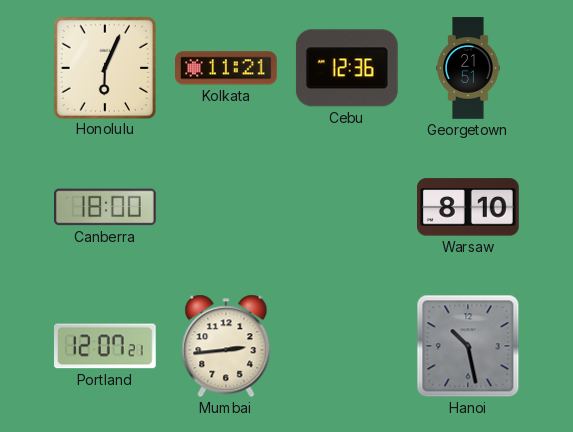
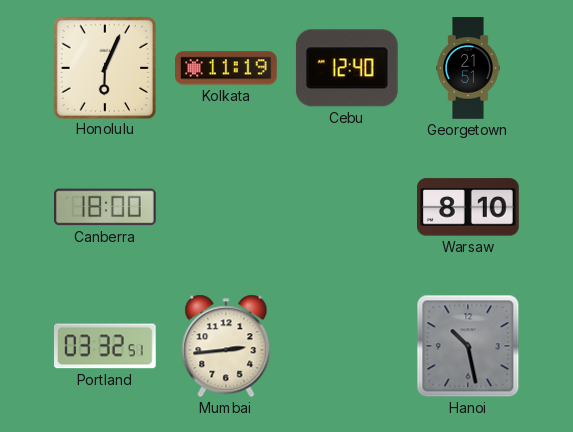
Kolkata: 11:21 -> 11:19
Cebu: 12:36 -> 12:40
Portland: 12:07 -> 03:32
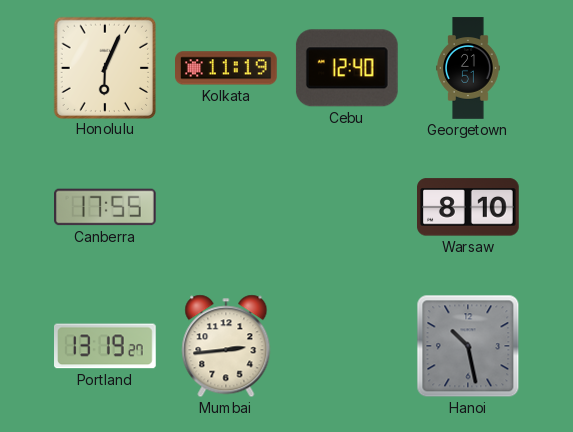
Canberra: 18:00 -> 17:55
Portland: 03:32 -> 13:19
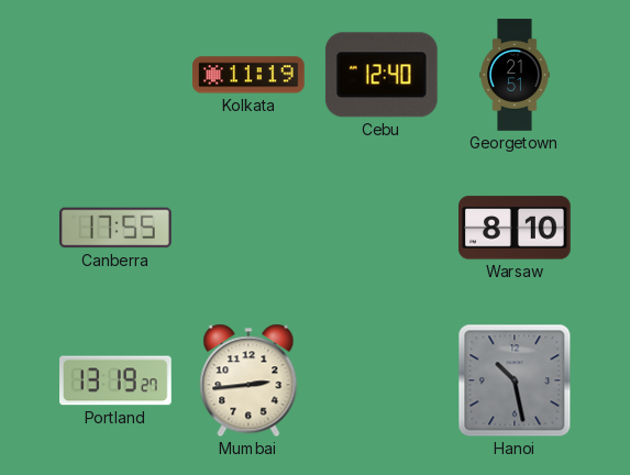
Honolulu: 6:04 -> none
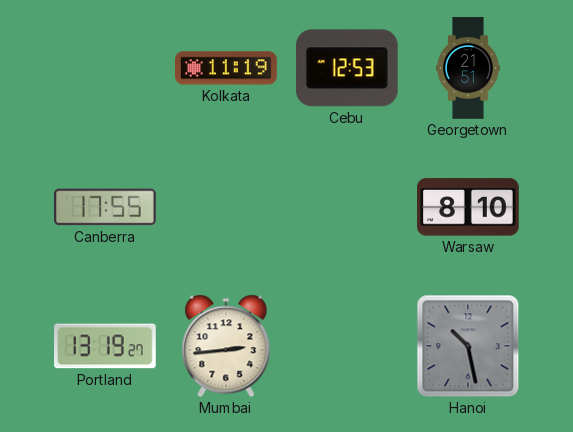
Cebu: 12:40 -> 12:53
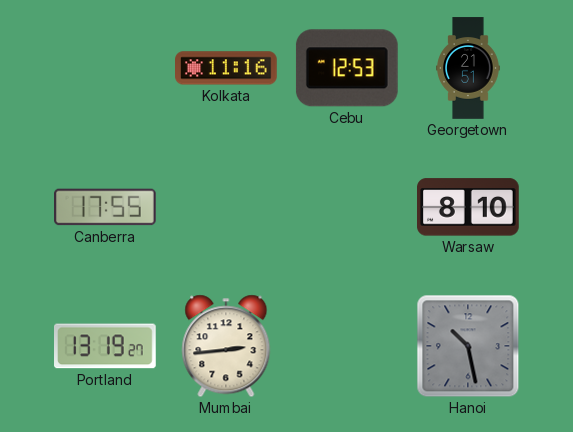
Kolkata: 11:19 -> 11:16
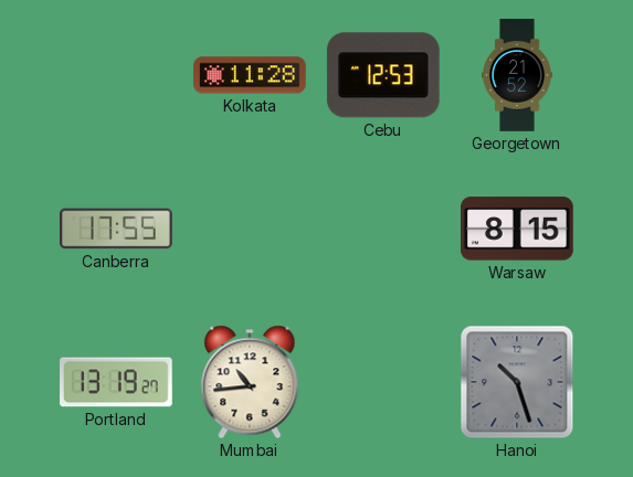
Kolkata: 11:16 -> 11:28
Georgetown: 21:51 -> 21:52
Warsaw: 8:10 -> 8:15
Mumbai: 2:44 -> 10:44
Hanoi: 10:28 -> 10:27
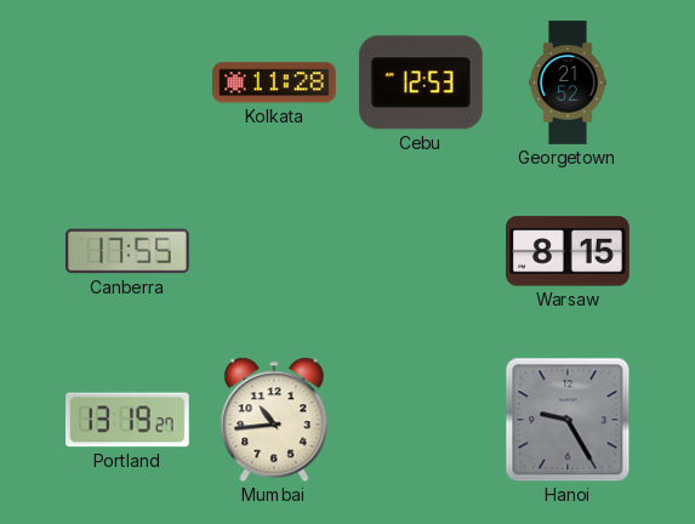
Hanoi: 10:27 -> 9:25
